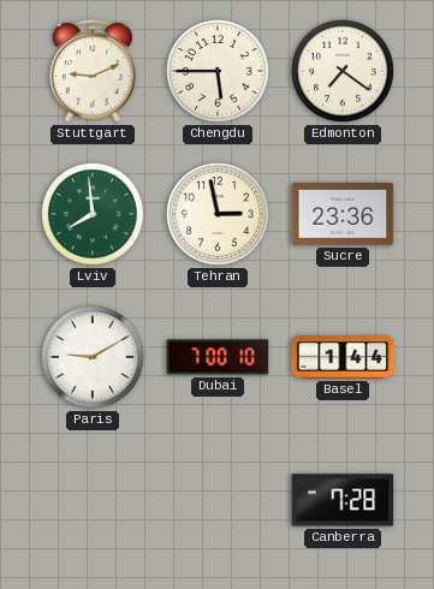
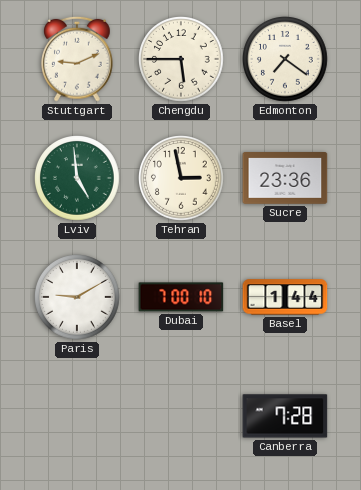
Lviv: 7:59 -> 4:59
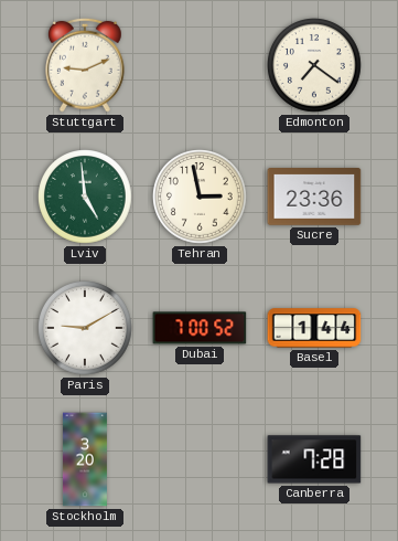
Chengdu: 5:45 -> none
Dubai: 7:00:10 -> 7:00:52
Stockholm: none -> 3:20
